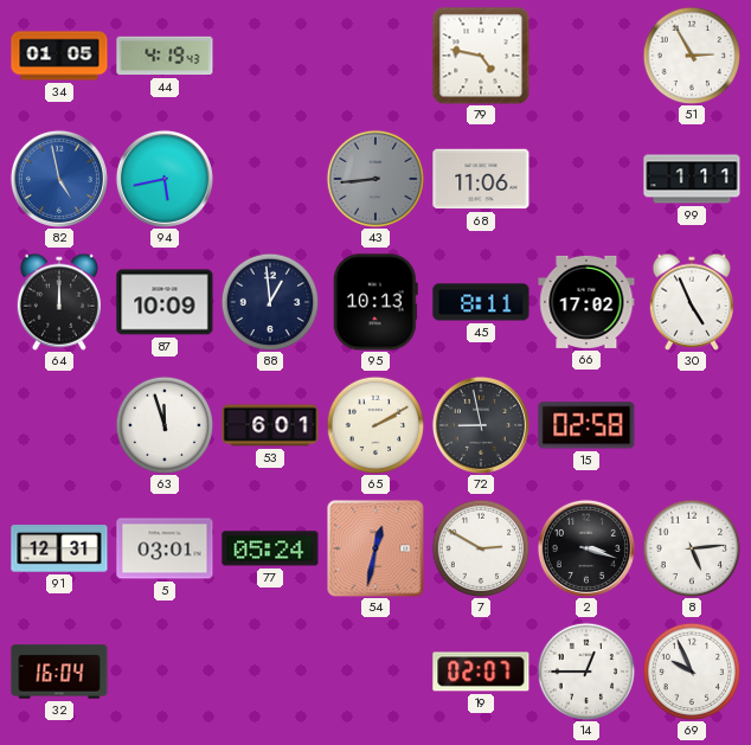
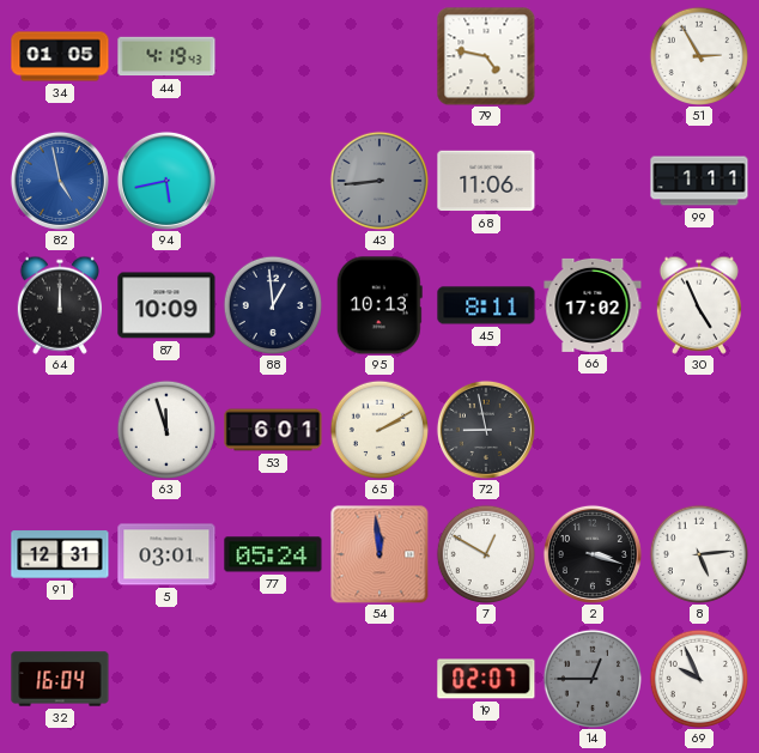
15: 02:58 -> none
54: 12:32 -> 11:59
7: 2:50 -> 12:50
14 dial: white -> grey
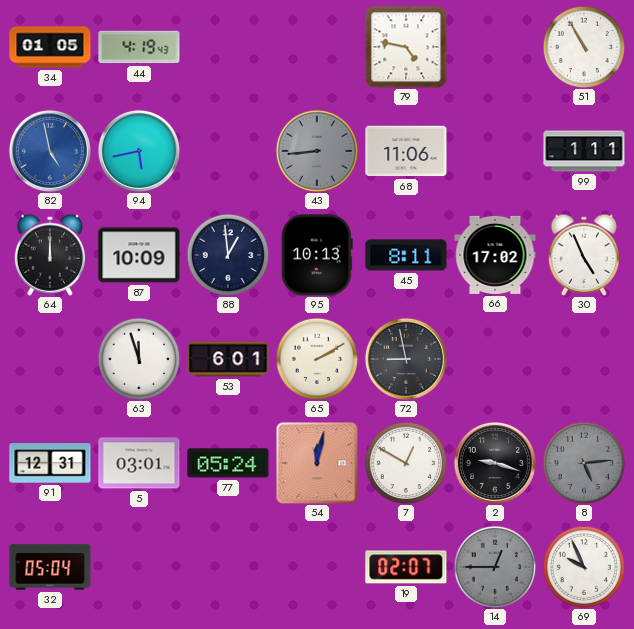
51: 2:55 -> 10:55
54: 11:59 -> 12:02
2: 3:18 -> 9:18
8 dial: white -> grey
32: 16:04 -> 05:04
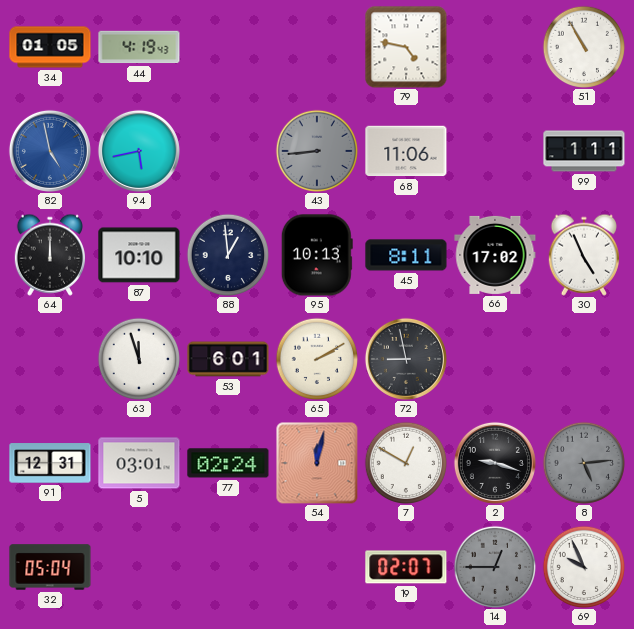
87: 10:09 -> 10:10
77: 05:24 -> 02:24
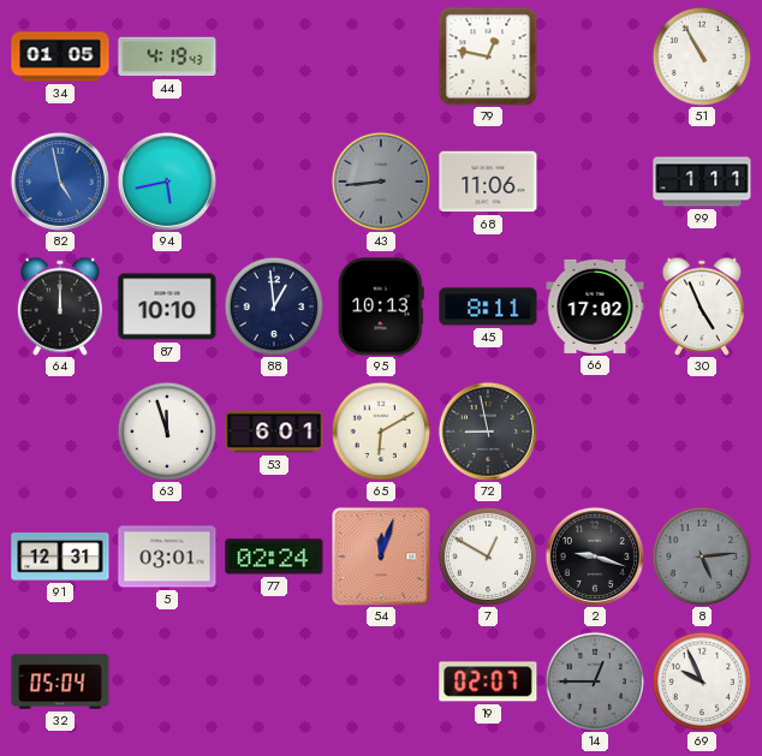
79: 4:47 -> 12:47
65: 2:10 -> 6:10
54: 12:02 -> 12:03
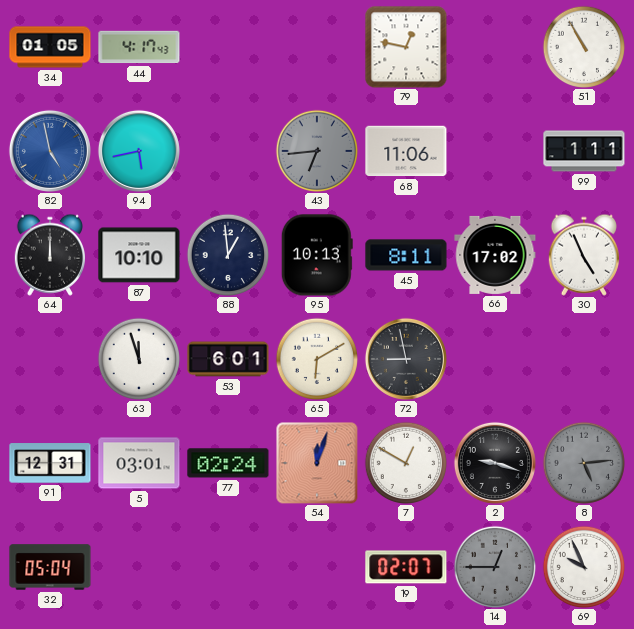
44: 4:19 -> 4:17
43: 8:44 -> 6:44
